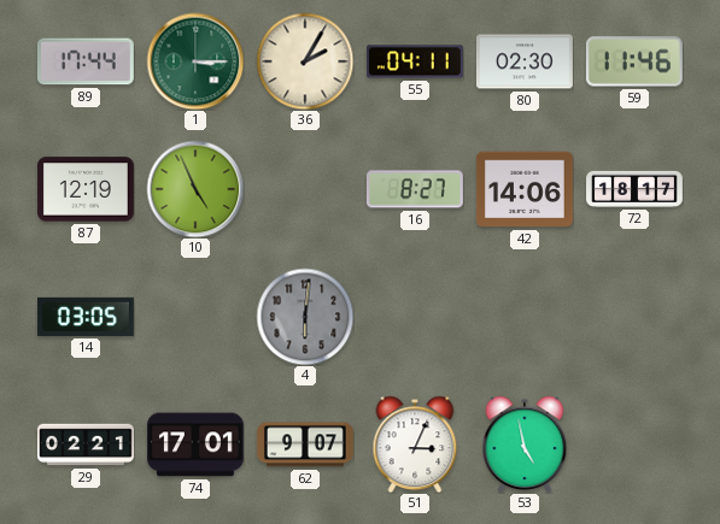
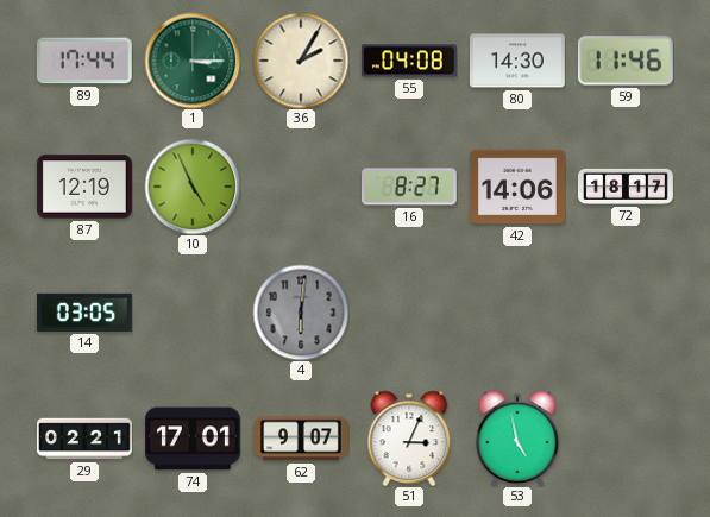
55: 04:11 -> 04:08
80: 02:30 -> 14:30
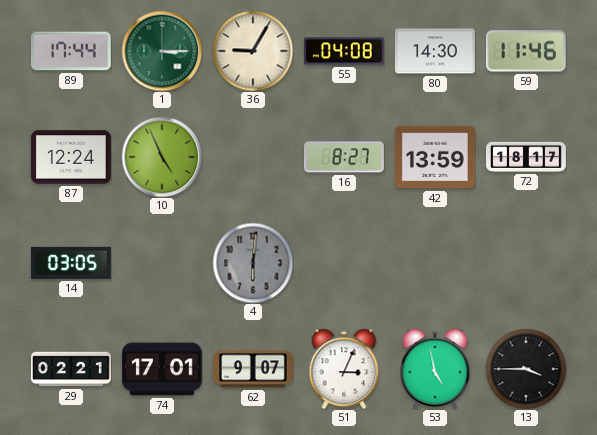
36: 2:05 -> 9:05
87: 12:19 -> 12:24
42: 14:06 -> 13:59
13: none -> 3:45
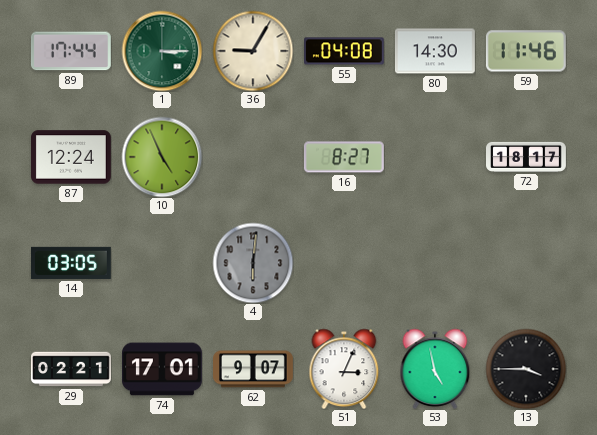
42: 13:59 -> none
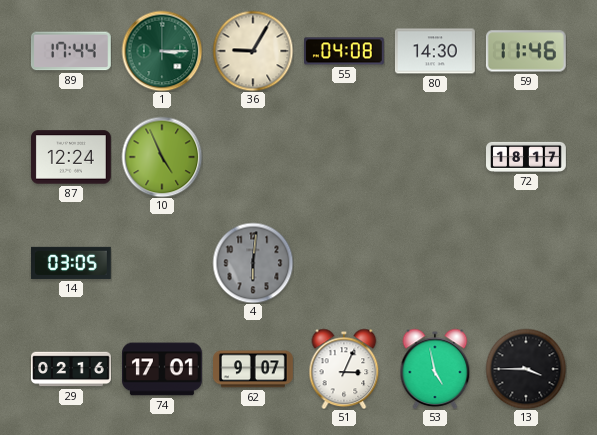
16: 8:27 -> none
29: 02:21 -> 02:16
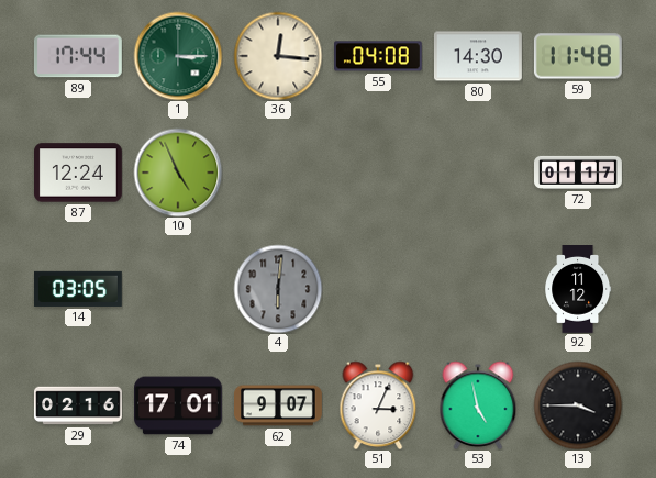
36: 9:05 -> 12:16
59: 11:46 -> 11:48
72: 18:17 -> 01:17
92: none -> 11:12
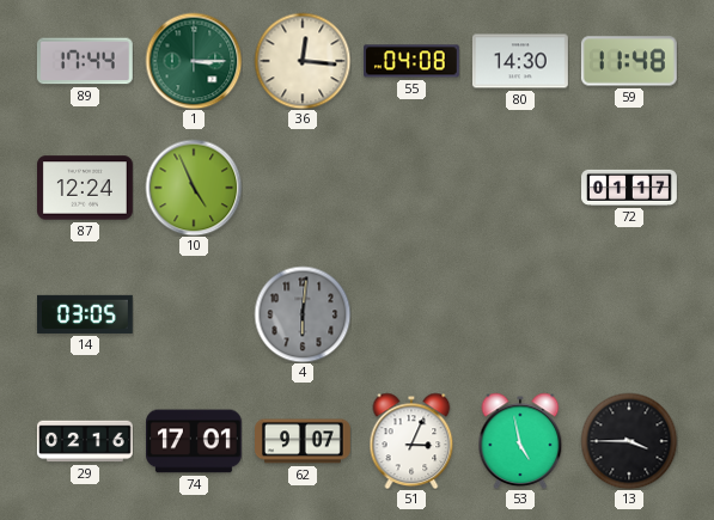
92: 11:12 -> none
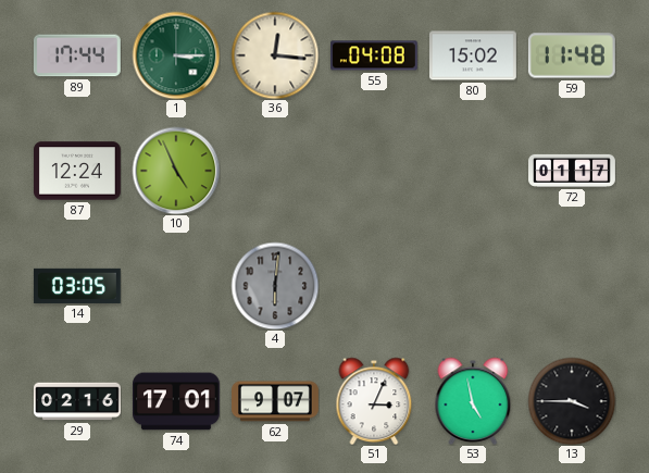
80: 14:30 -> 15:02
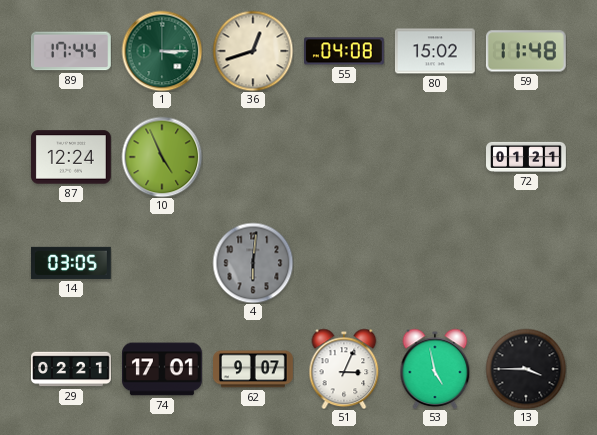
36: 12:16 -> 12:42
72: 01:17 -> 01:21
29: 02:16 -> 02:21
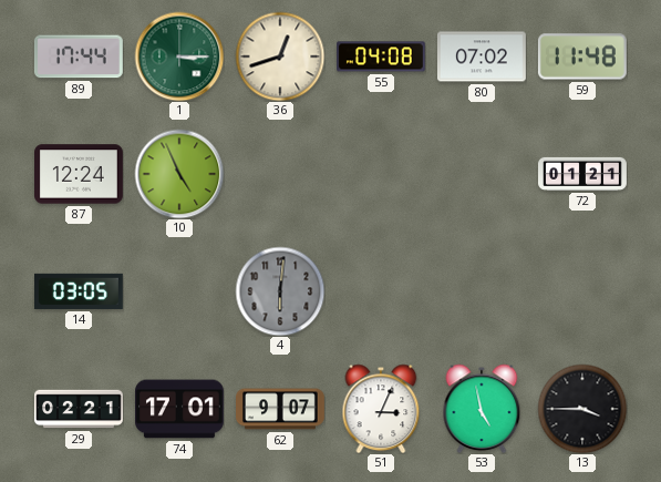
80: 15:02 -> 07:02
